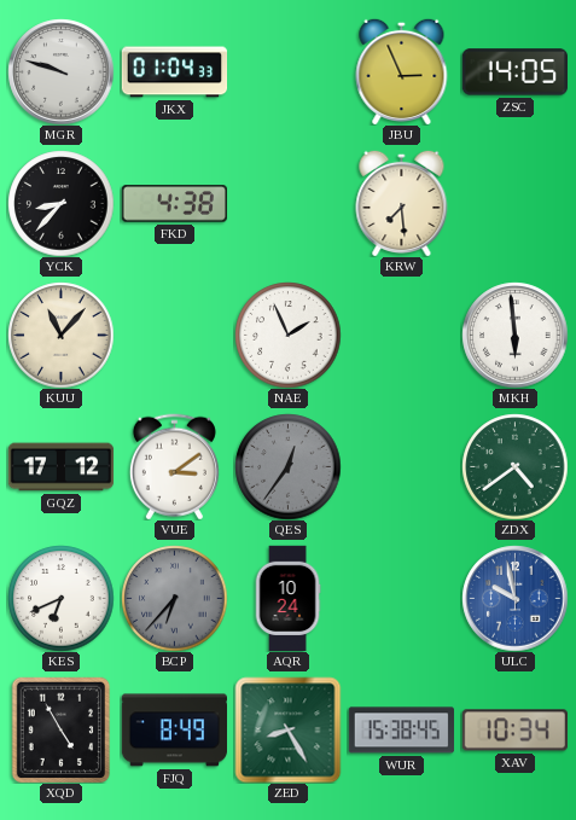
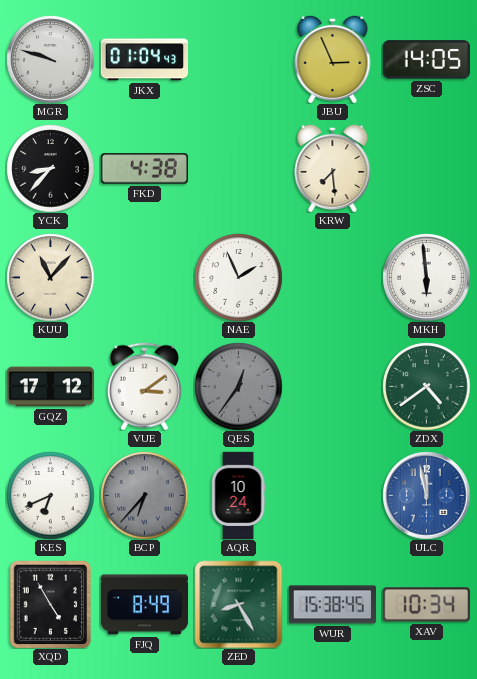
JKX: 01:04:33 -> 01:04:43
ULC: 9:58 -> 11:58
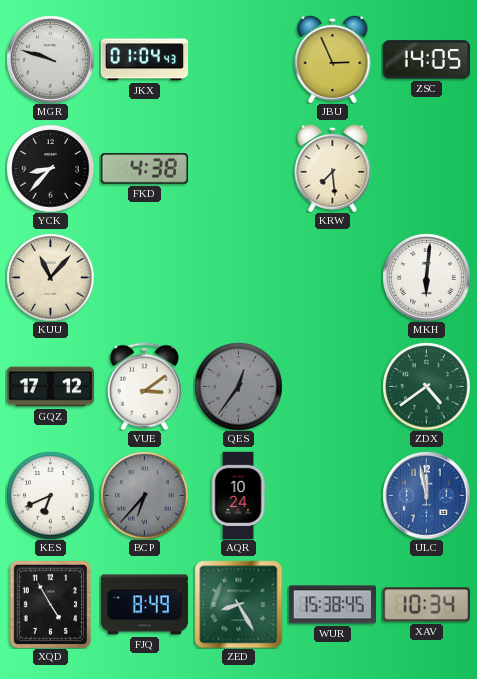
NAE: 1:56 -> none
MKH: 5:59 -> 6:01
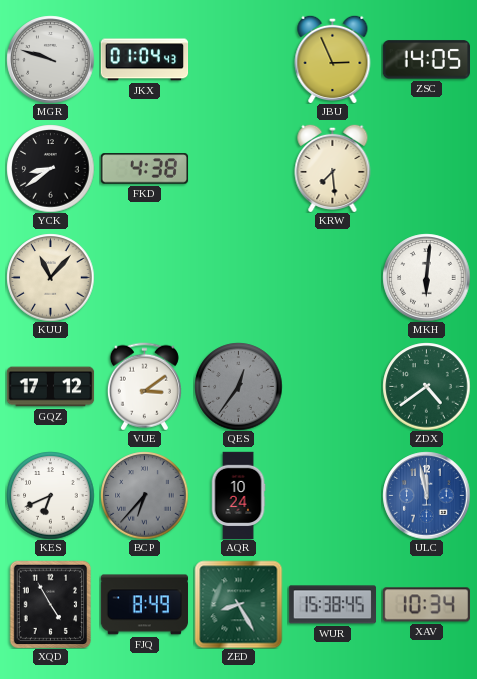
YCK: 8:37 -> 8:39
